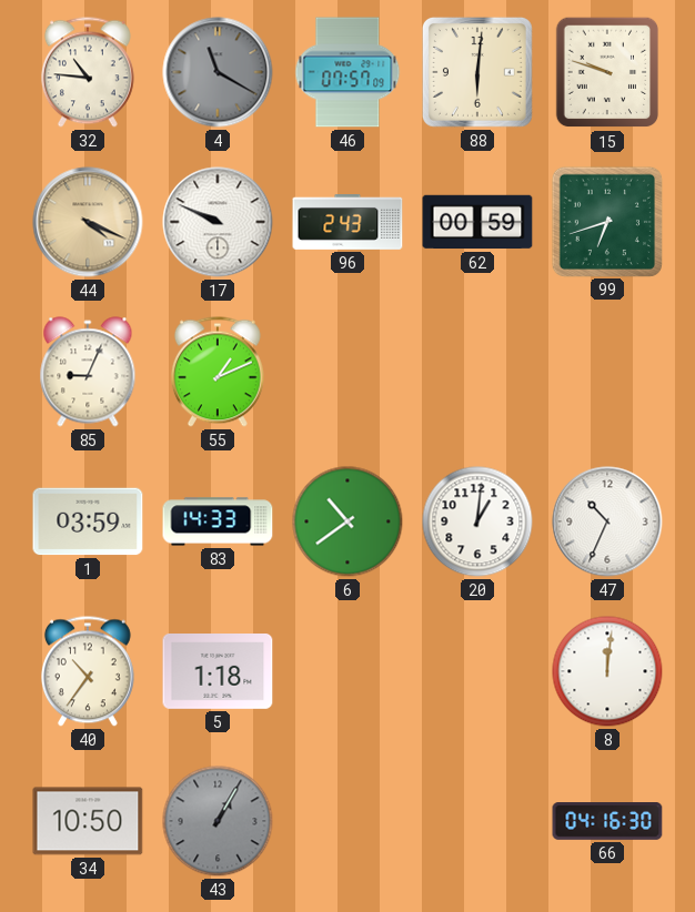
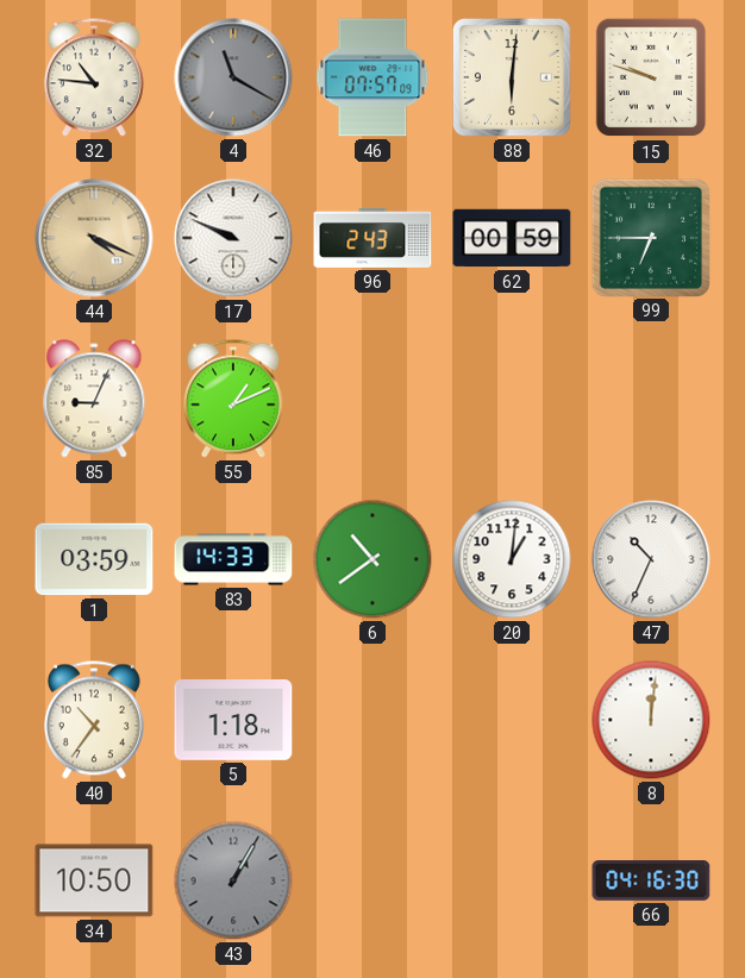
99: 6:42 -> 6:45
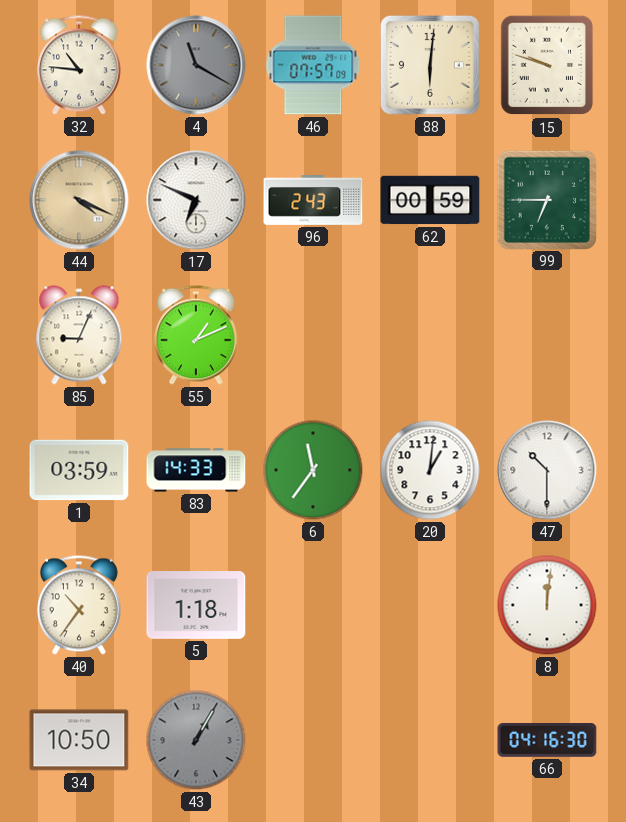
17: 9:49 -> 6:49
6: 10:39 -> 11:36
47: 10:34 -> 10:30
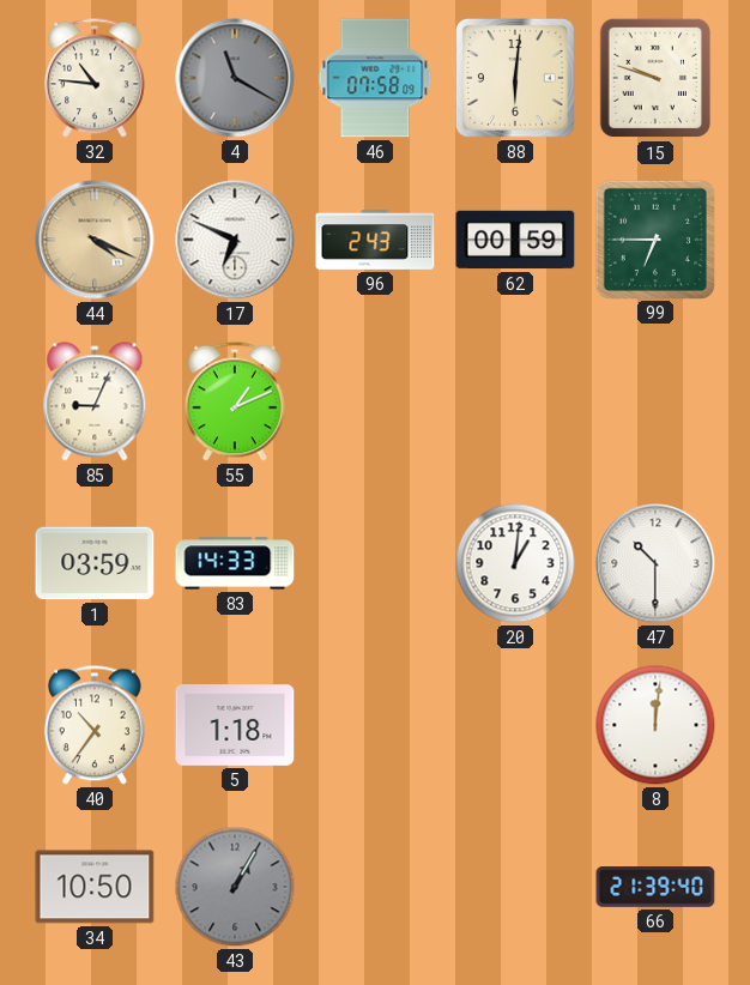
46: 07:57 -> 07:58
6: 11:36 -> none
66: 04:16 -> 21:39
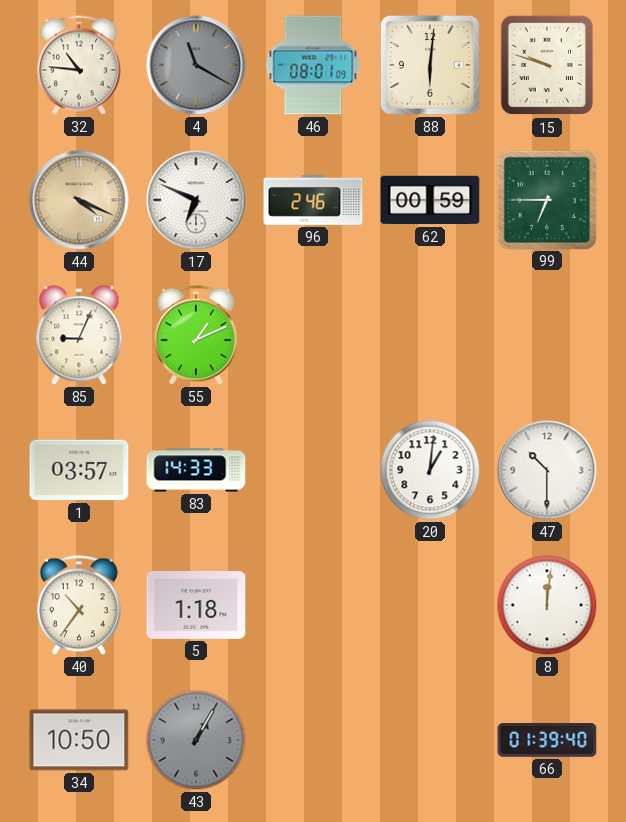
46: 07:58 -> 08:01
96: 2:43 -> 2:46
1: 03:59 -> 03:57
66: 21:39 -> 01:39
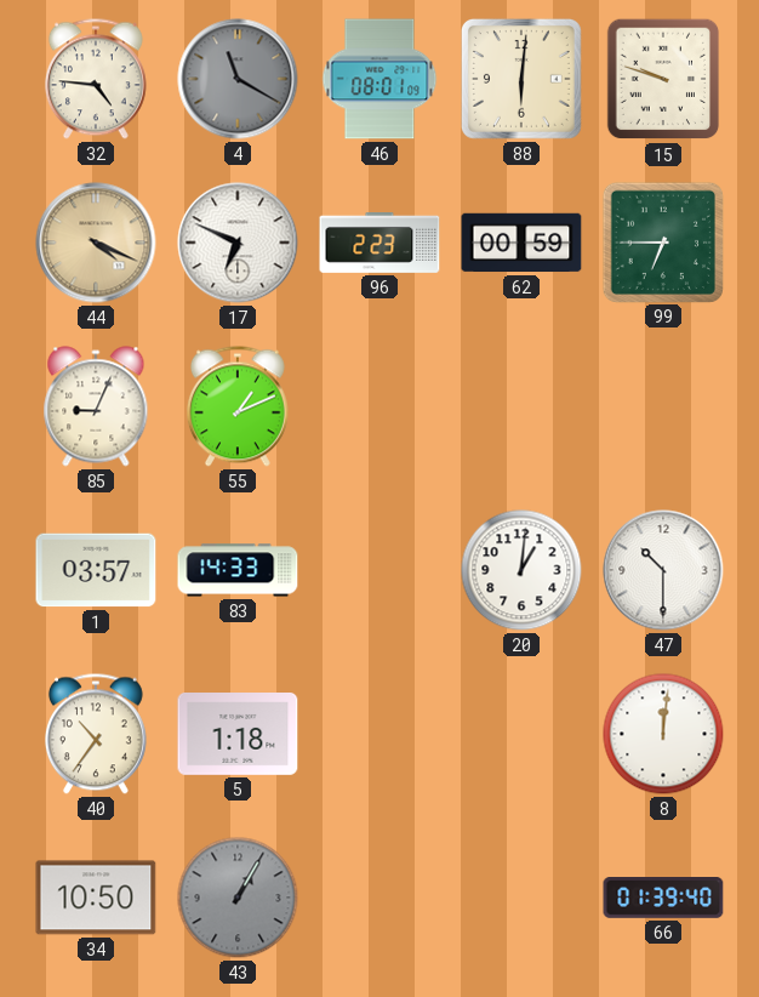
32: 10:46 -> 4:46
96: 2:46 -> 2:23
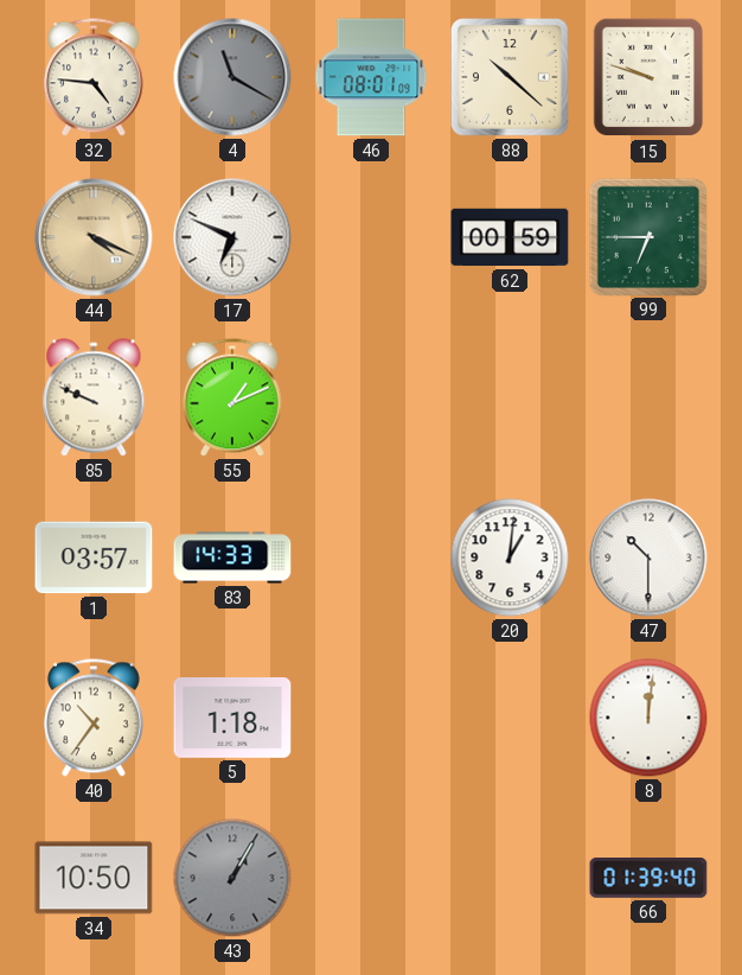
88: 6:01 -> 10:22
96: 2:23 -> none
85: 9:04 -> 9:49
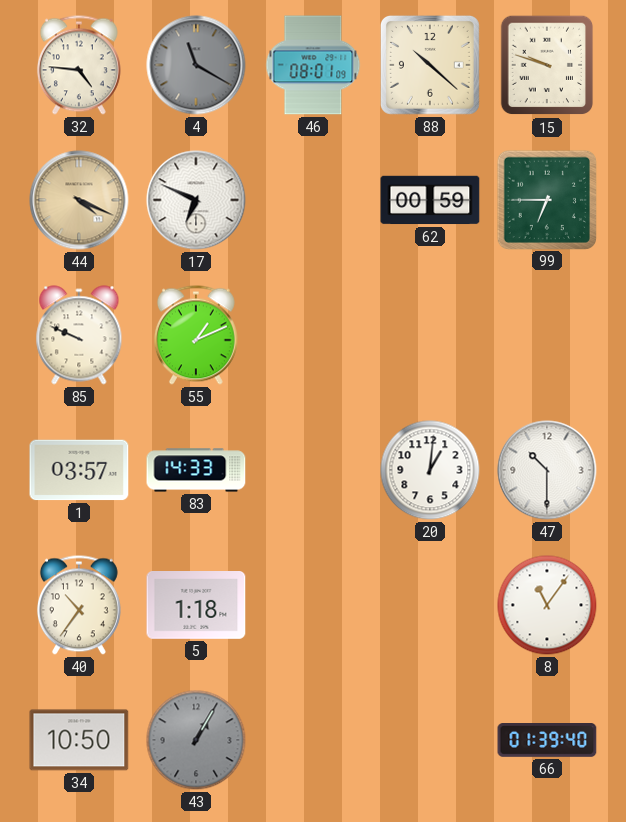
8: 12:01 -> 11:06
